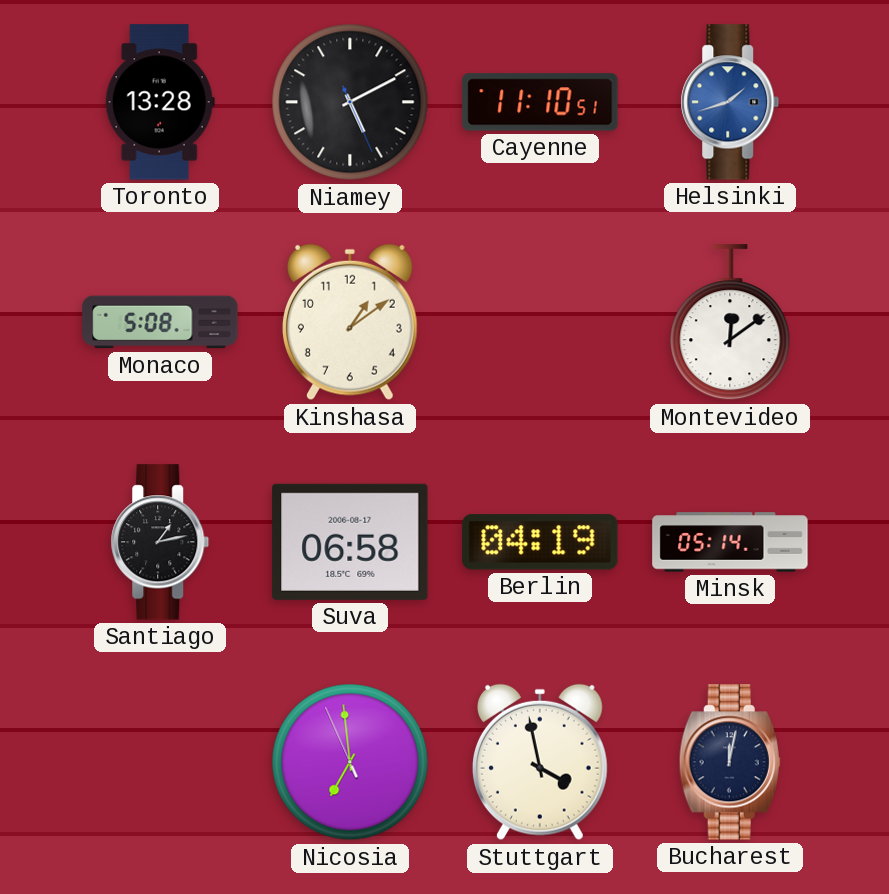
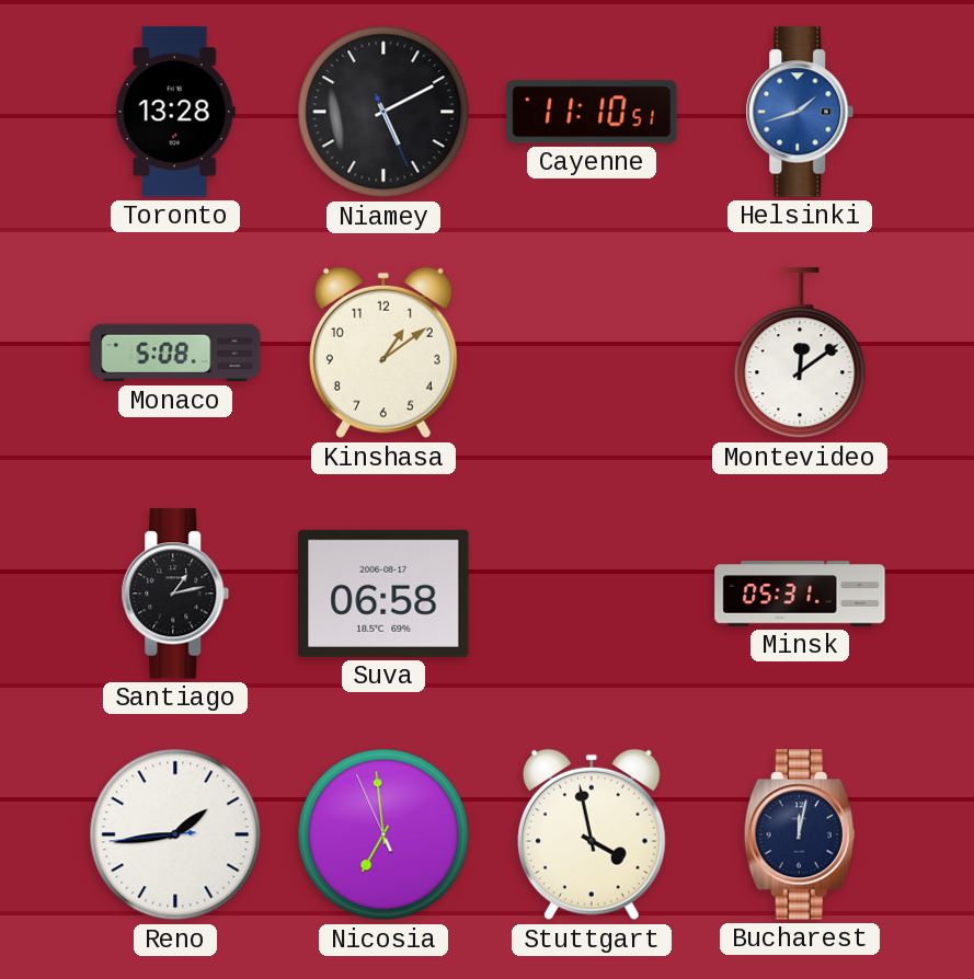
Berlin: 04:19 -> none
Minsk: 05:14 -> 05:31
Reno: none -> 1:43
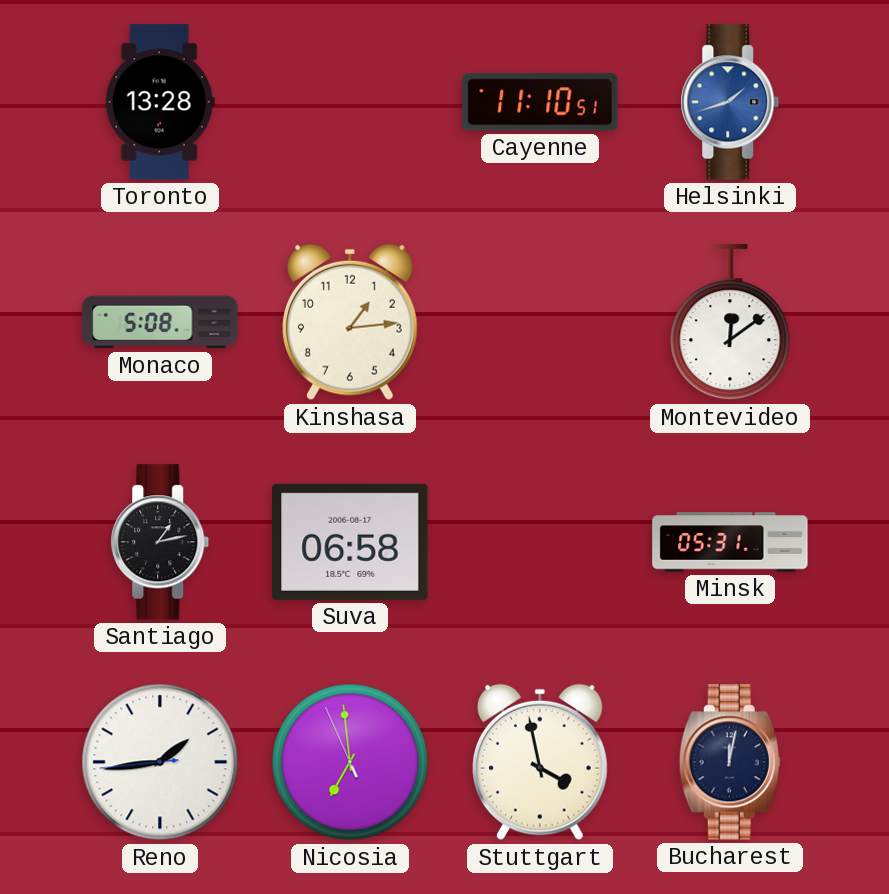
Niamey: 5:10 -> none
Kinshasa: 1:09 -> 1:14
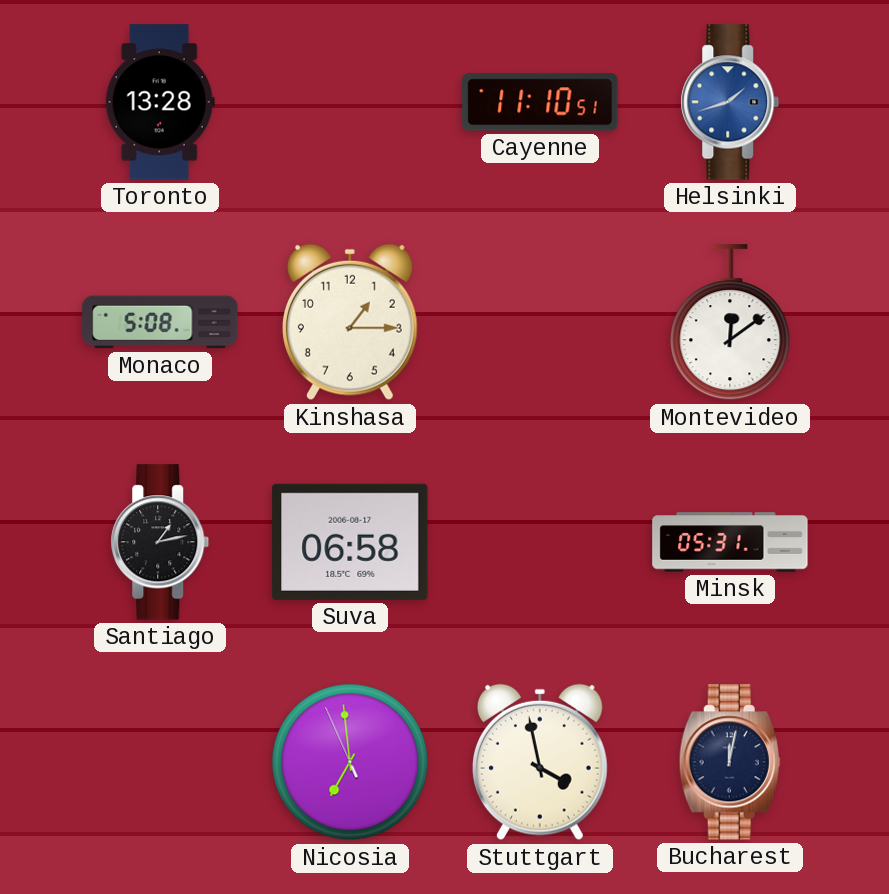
Kinshasa: 1:14 -> 1:15
Reno: 1:43 -> none
